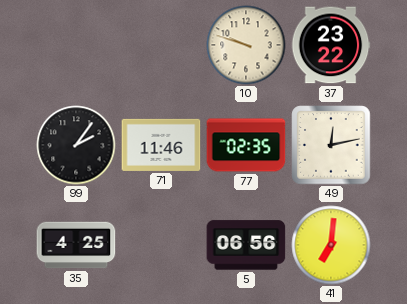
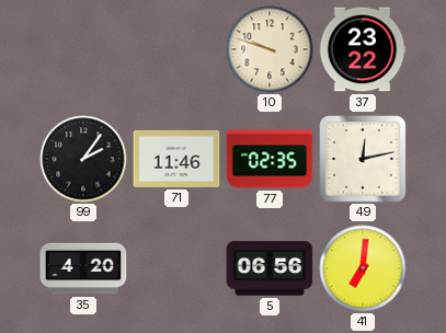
35: 4:25 -> 4:20
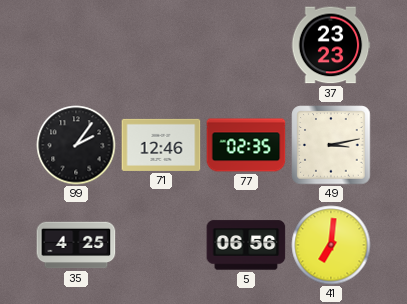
10: 9:48 -> none
37: 23:22 -> 23:23
71: 11:46 -> 12:46
49: 12:13 -> 3:13
35: 4:20 -> 4:25
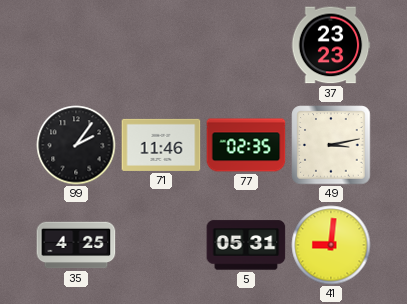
71: 12:46 -> 11:46
5: 06:56 -> 05:31
41: 7:01 -> 9:01
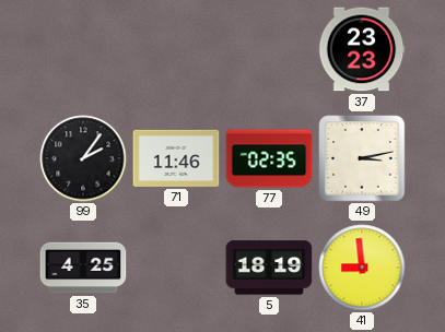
5: 05:31 -> 18:19
41: 9:01 -> 8:59
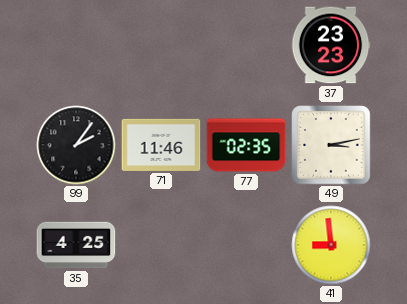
5: 18:19 -> none
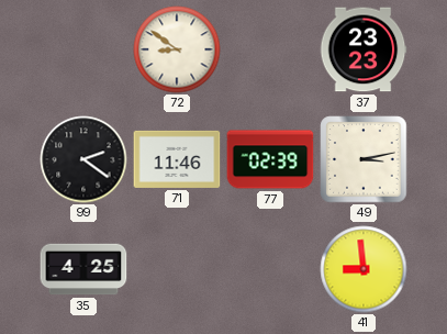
72: none -> 8:51
99: 2:06 -> 2:21
77: 02:35 -> 02:39
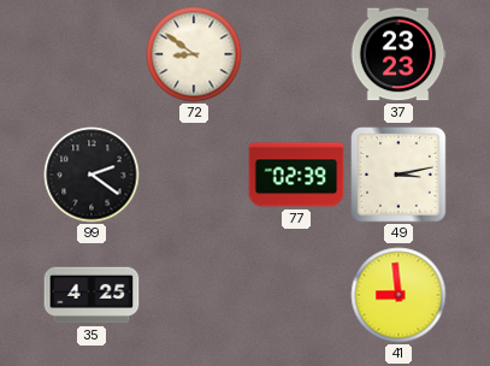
71: 11:46 -> none
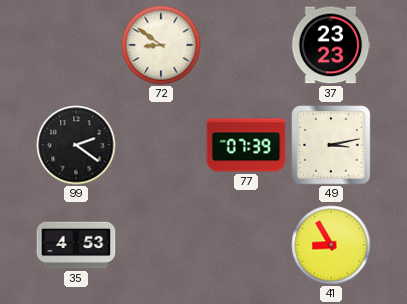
77: 02:39 -> 07:39
35: 4:25 -> 4:53
41: 8:59 -> 8:55
